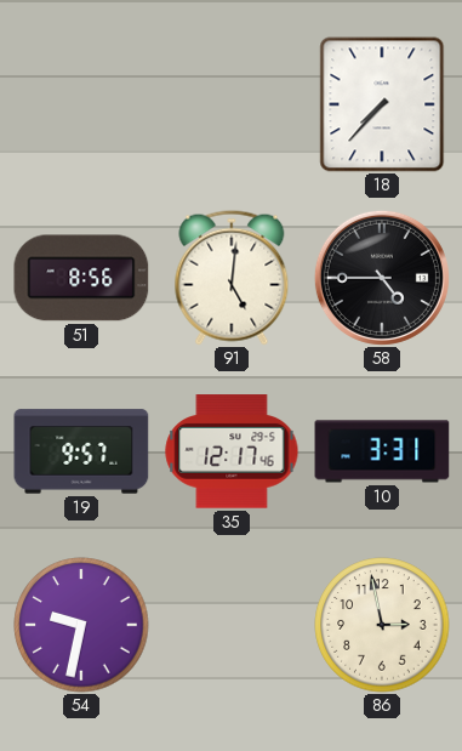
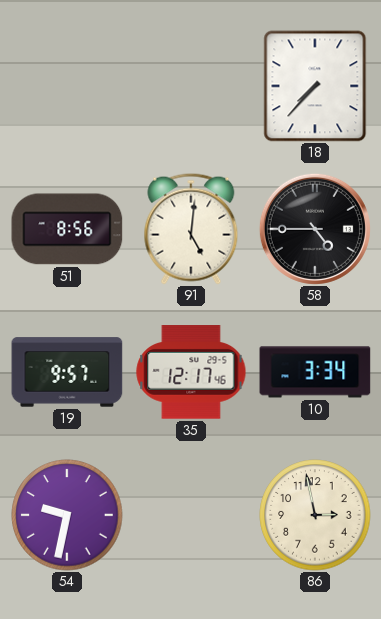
10: 3:31 -> 3:34
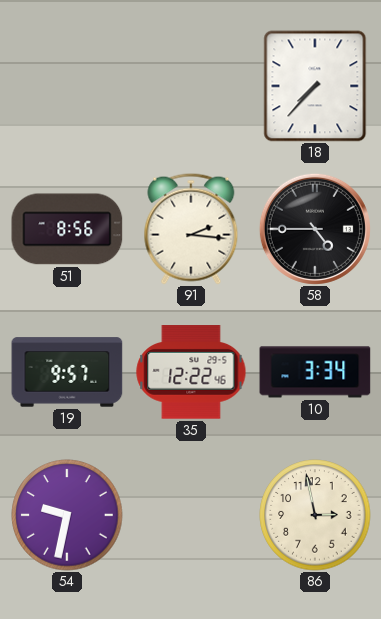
91: 5:01 -> 2:16
35: 12:17 -> 12:22
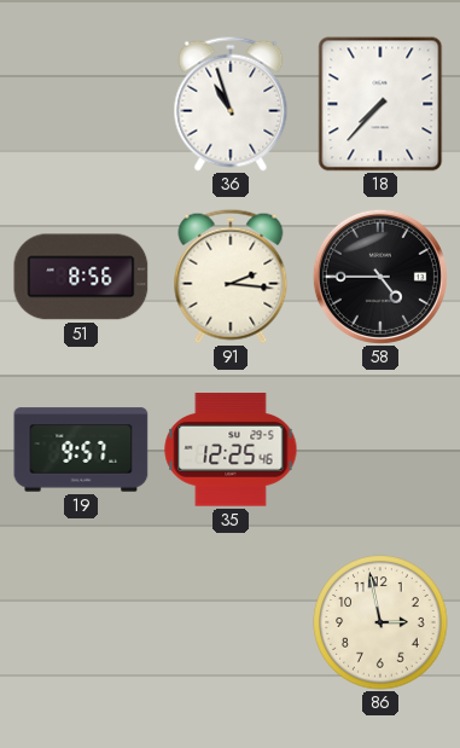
36: none -> 10:57
35: 12:22 -> 12:25
10: 3:34 -> none
54: 9:32 -> none
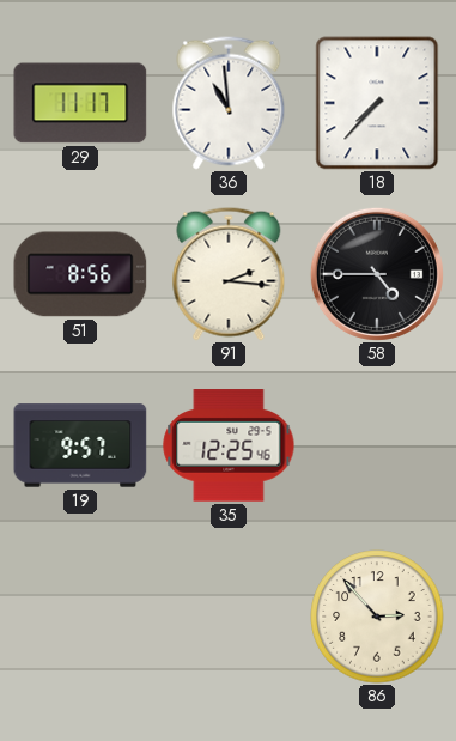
29: none -> 11:17
36: 10:57 -> 10:59
86: 2:58 -> 2:53
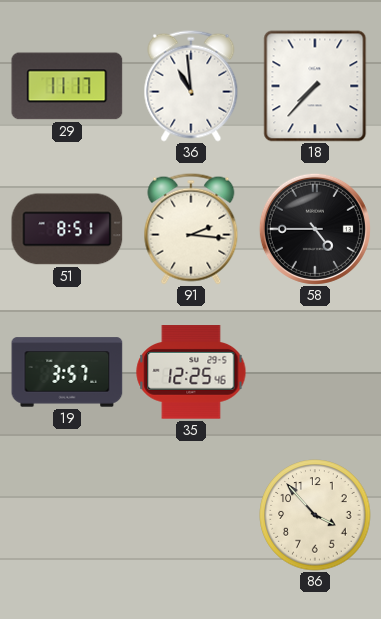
51: 8:56 -> 8:51
19: 9:57 -> 3:57
86: 2:53 -> 3:53
